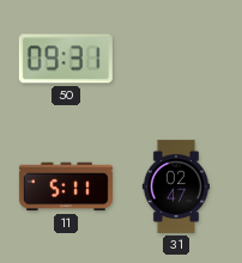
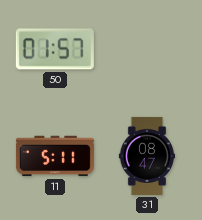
50: 09:31 -> 01:57
31: 02:47 -> 08:47
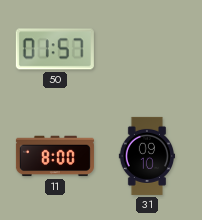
11: 5:11 -> 8:00
31: 08:47 -> 09:10
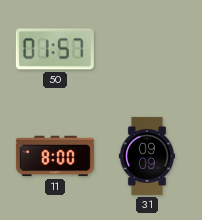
31: 09:10 -> 09:09
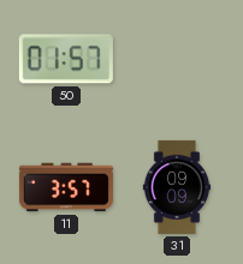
11: 8:00 -> 3:57
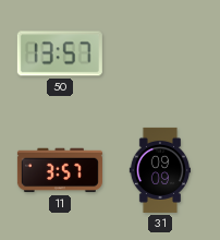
50: 01:57 -> 13:57
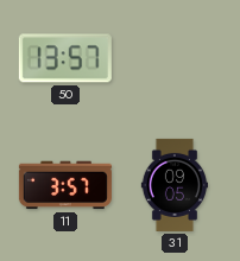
31: 09:09 -> 09:05
